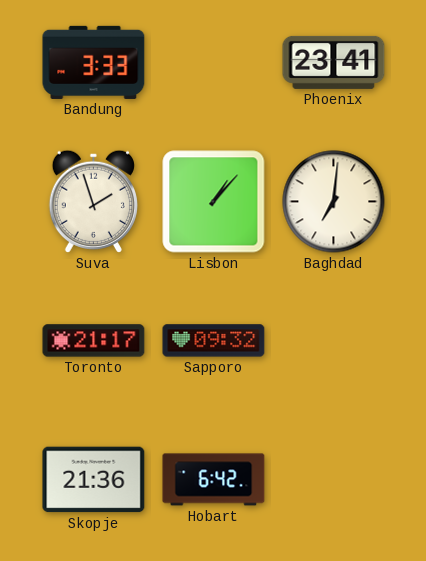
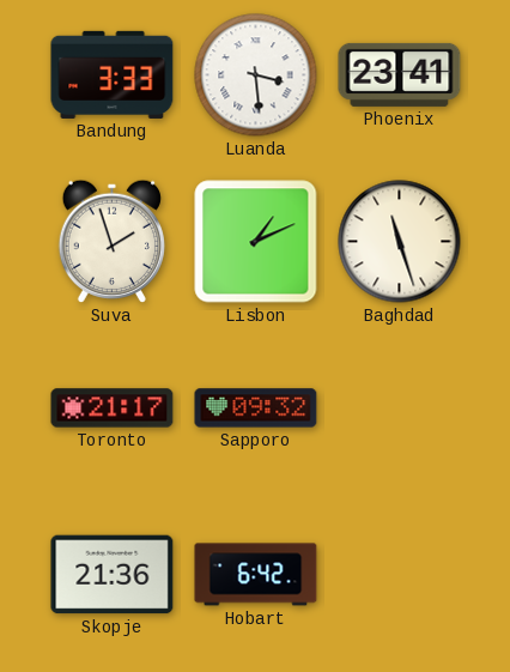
Luanda: none -> 3:29
Lisbon: 1:07 -> 1:11
Baghdad: 7:01 -> 11:27
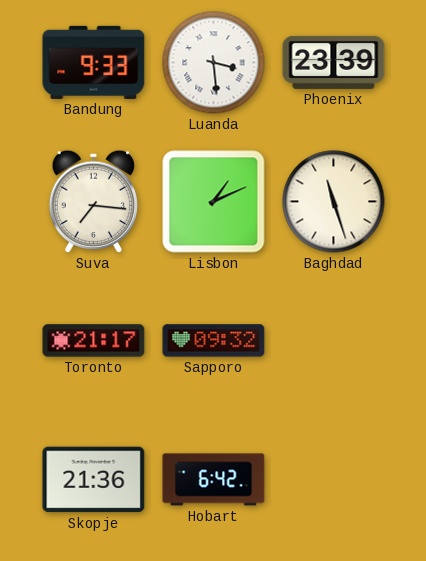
Bandung: 3:33 -> 9:33
Phoenix: 23:41 -> 23:39
Suva: 1:57 -> 7:16
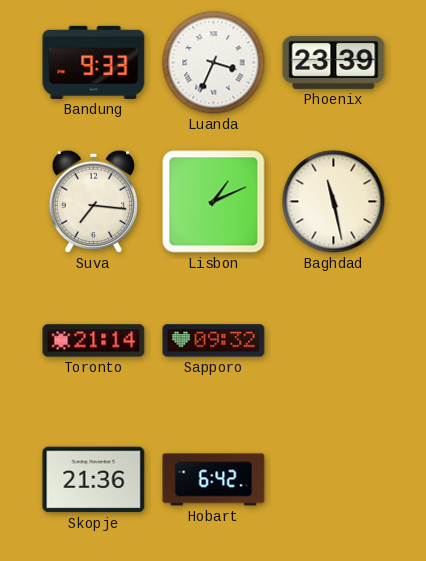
Luanda: 3:29 -> 3:34
Baghdad: 11:27 -> 11:28
Toronto: 21:17 -> 21:14
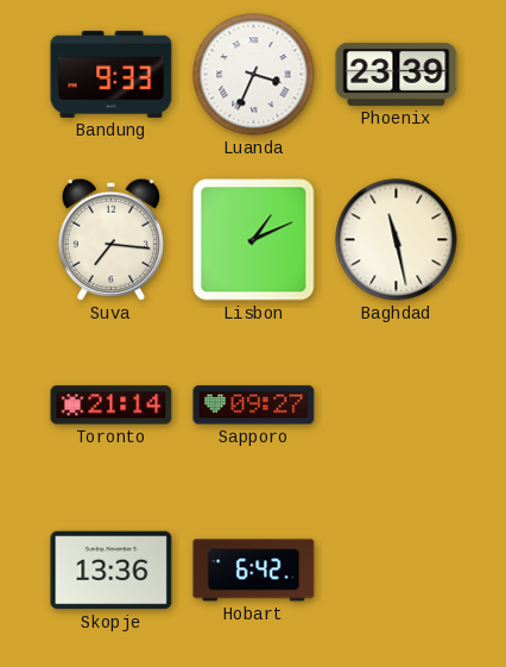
Sapporo: 09:32 -> 09:27
Skopje: 21:36 -> 13:36
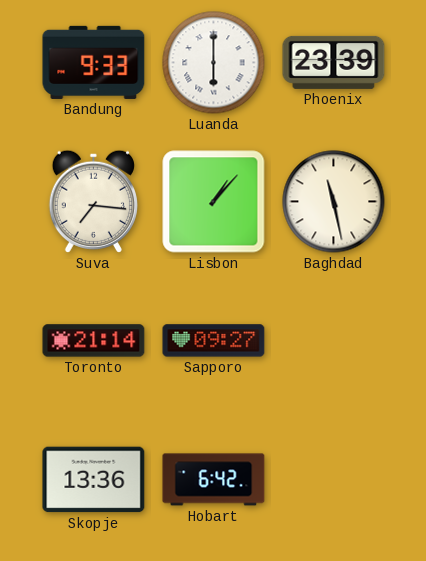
Luanda: 3:34 -> 6:00
Lisbon: 1:11 -> 1:07
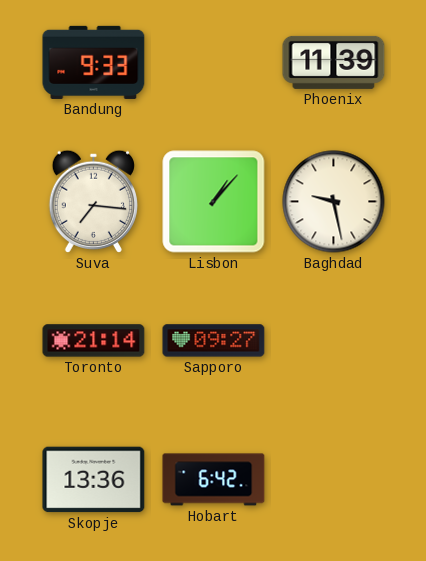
Luanda: 6:00 -> none
Phoenix: 23:39 -> 11:39
Baghdad: 11:28 -> 9:28
